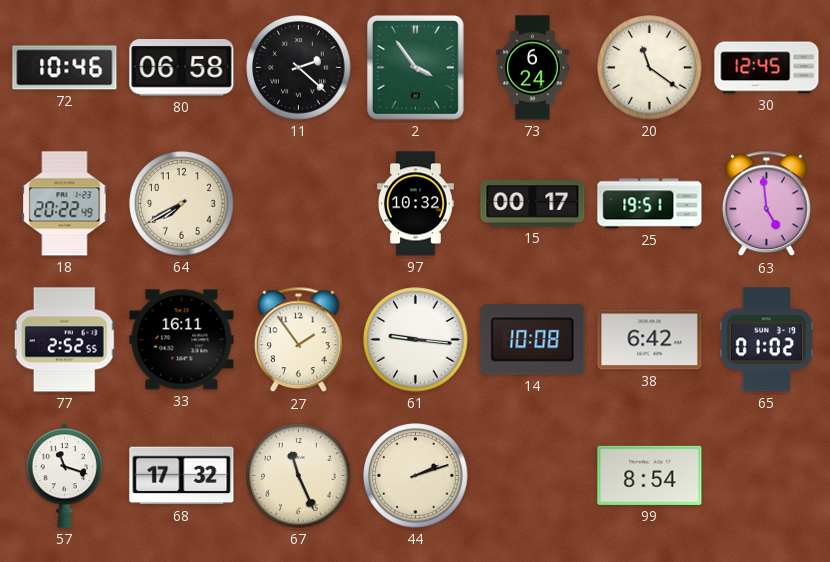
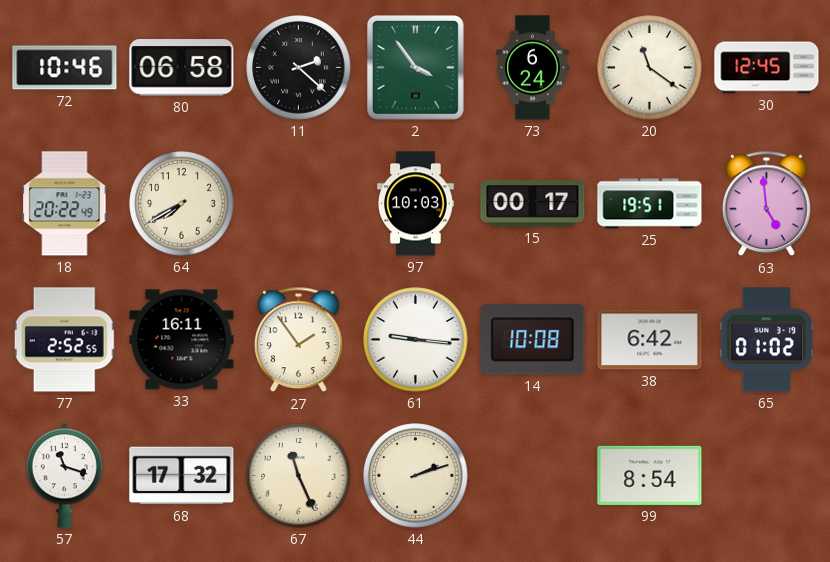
97: 10:32 -> 10:03
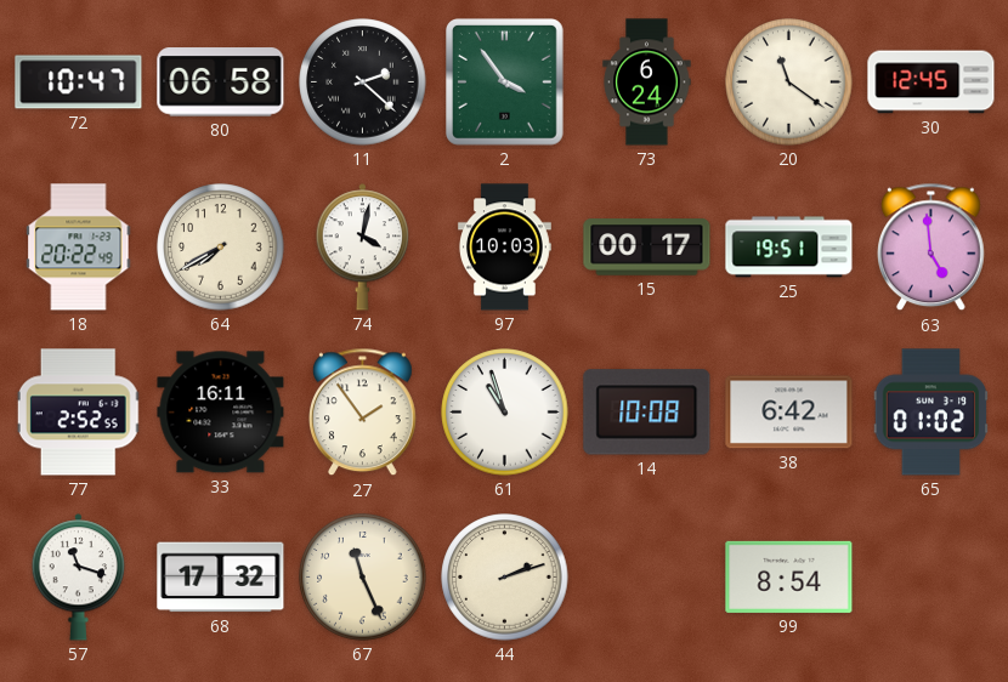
72: 10:46 -> 10:47
74: none -> 4:02
61: 9:16 -> 10:57
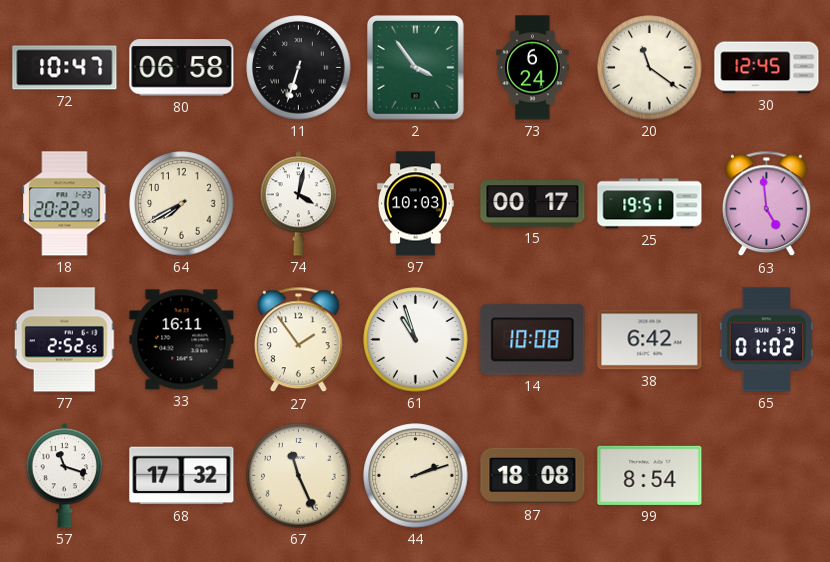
11: 2:22 -> 6:33
87: none -> 18:08
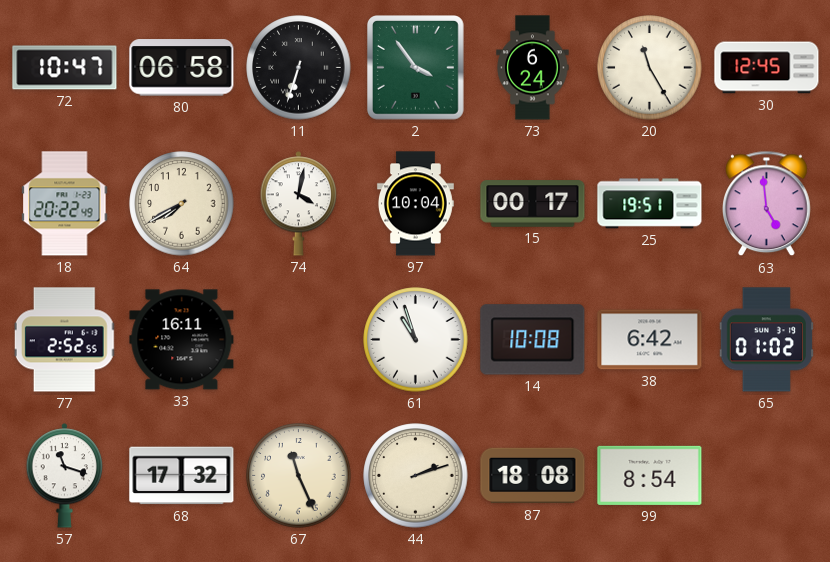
20: 11:21 -> 11:25
97: 10:03 -> 10:04
27: 1:54 -> none
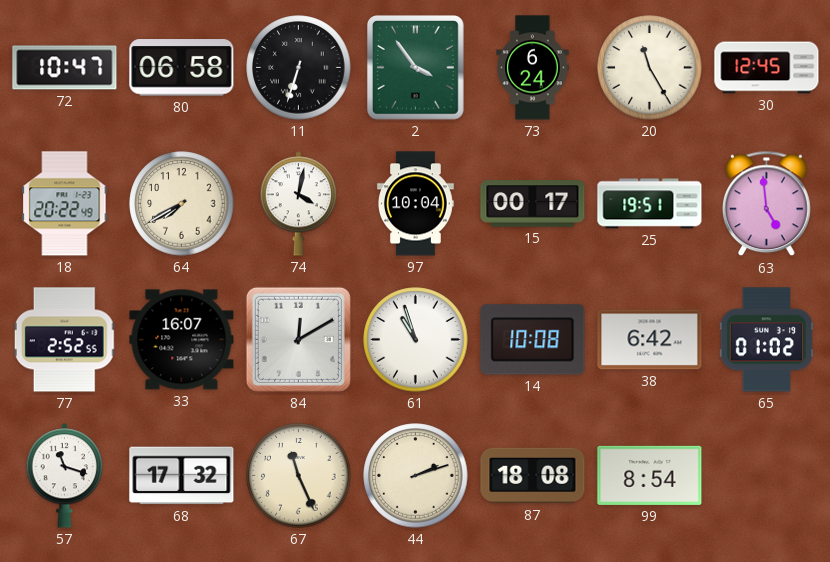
33: 16:11 -> 16:07
84: none -> 12:10
